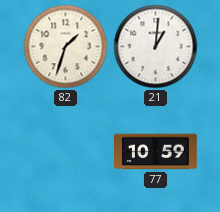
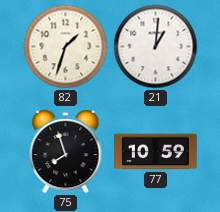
75: none -> 7:57
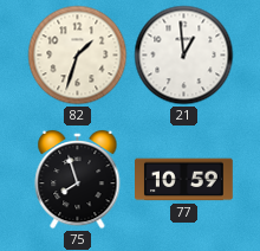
21: 1:01 -> 12:59
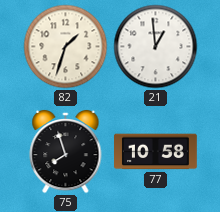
77: 10:59 -> 10:58
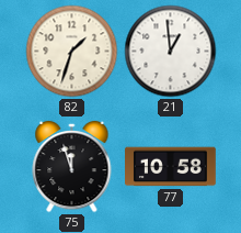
75: 7:57 -> 11:57
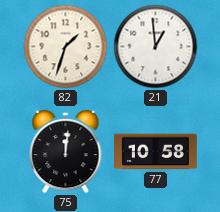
75: 11:57 -> 12:01
